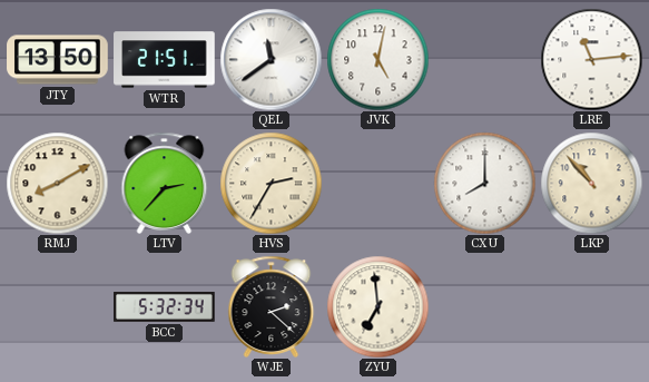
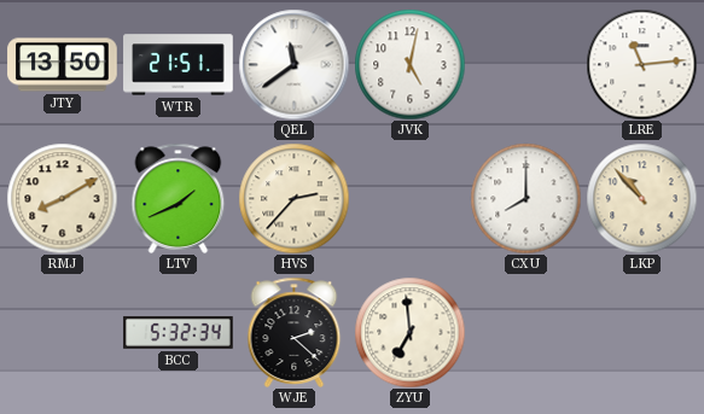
LTV: 2:37 -> 1:41
HVS: 2:35 -> 2:37
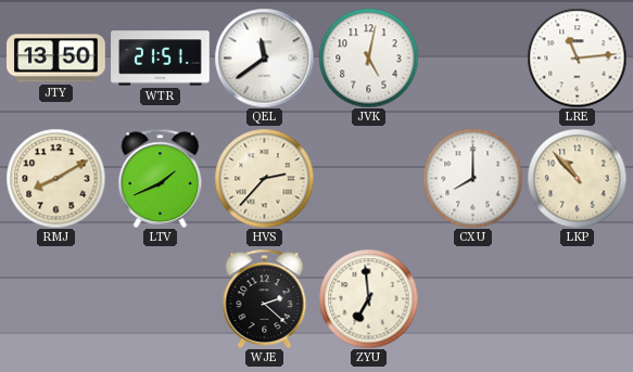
BCC: 5:32 -> none
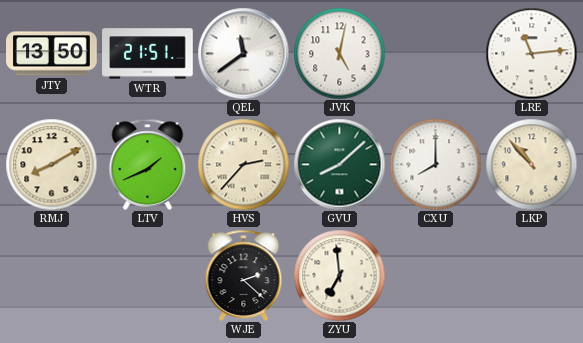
GVU: none -> 8:08
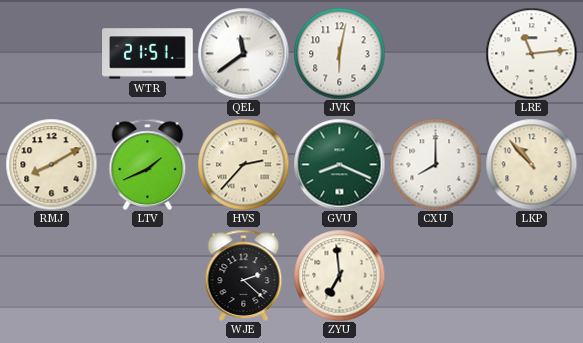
JTY: 13:50 -> none
JVK: 5:02 -> 6:02
GVU: 8:08 -> 8:19
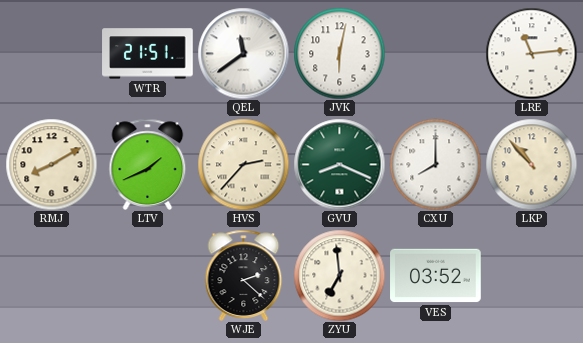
VES: none -> 03:52
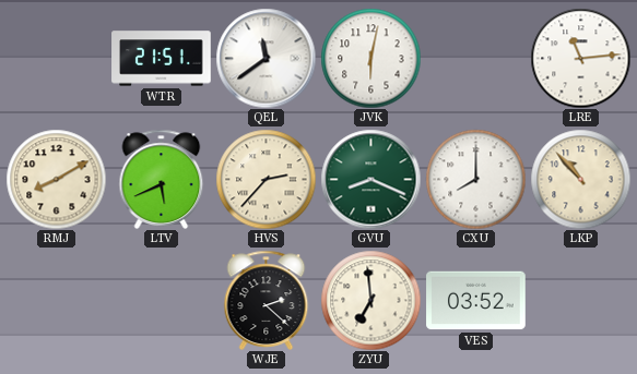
LTV: 1:41 -> 5:41
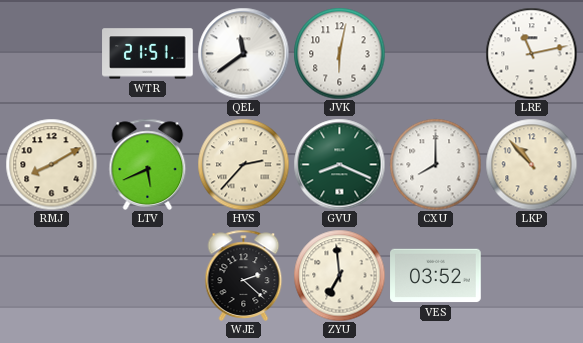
LRE: 11:14 -> 11:13
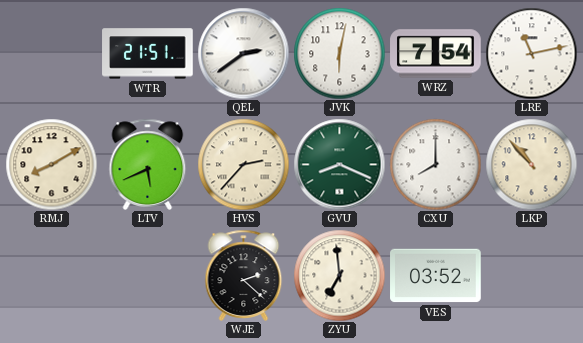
QEL: 11:39 -> 2:39
WRZ: none -> 7:54
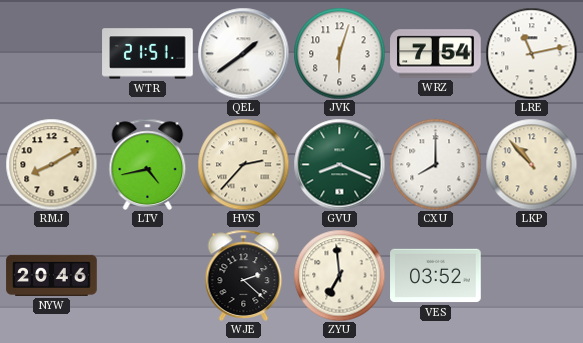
QEL: 2:39 -> 1:39
JVK: 6:02 -> 6:03
LTV: 5:41 -> 4:43
NYW: none -> 20:46
